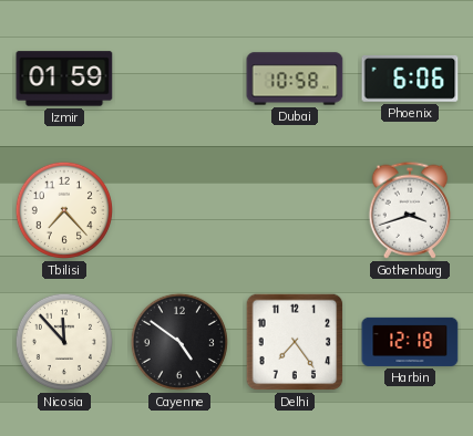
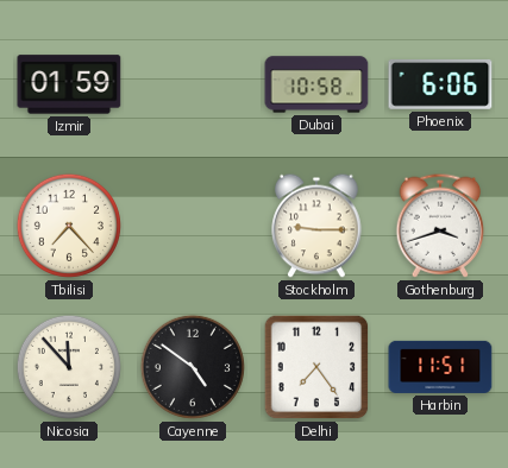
Stockholm: none -> 9:15
Harbin: 12:18 -> 11:51
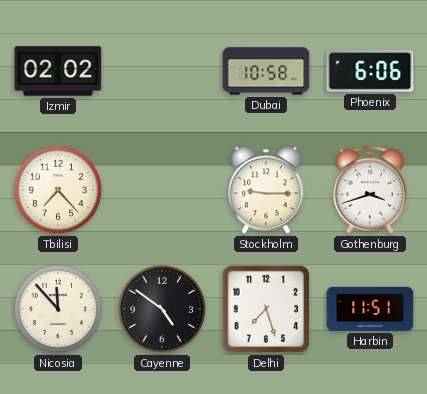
Izmir: 01:59 -> 02:02
Delhi: 7:24 -> 7:27
